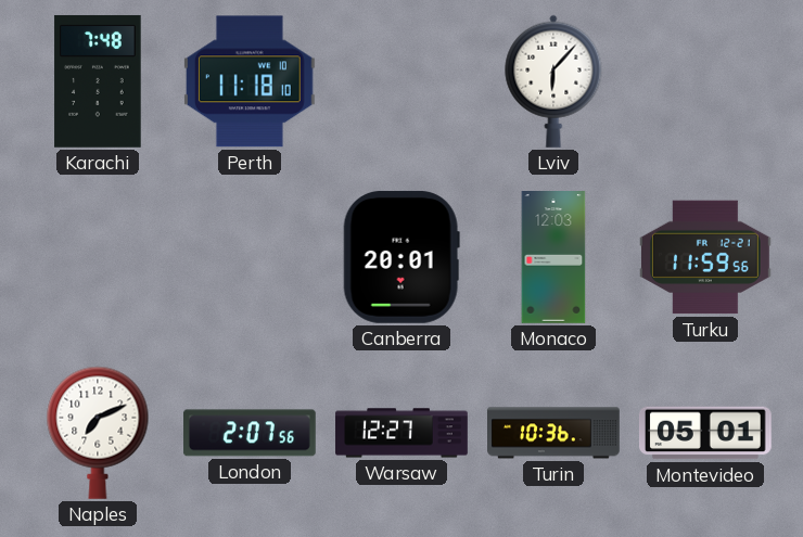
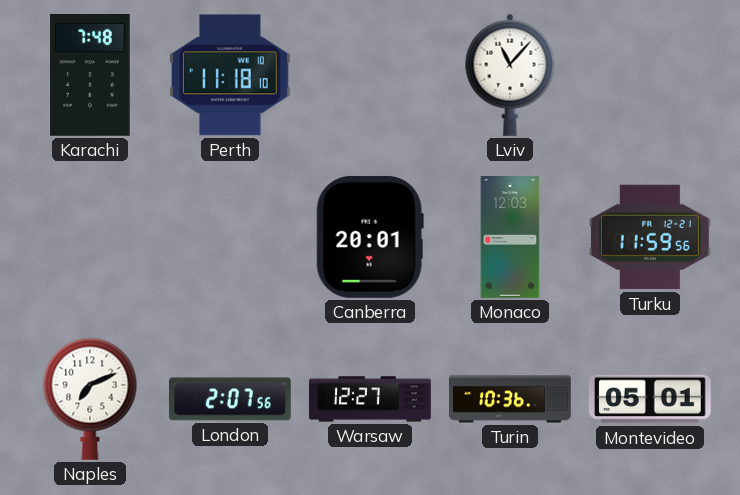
Lviv: 6:07 -> 11:07
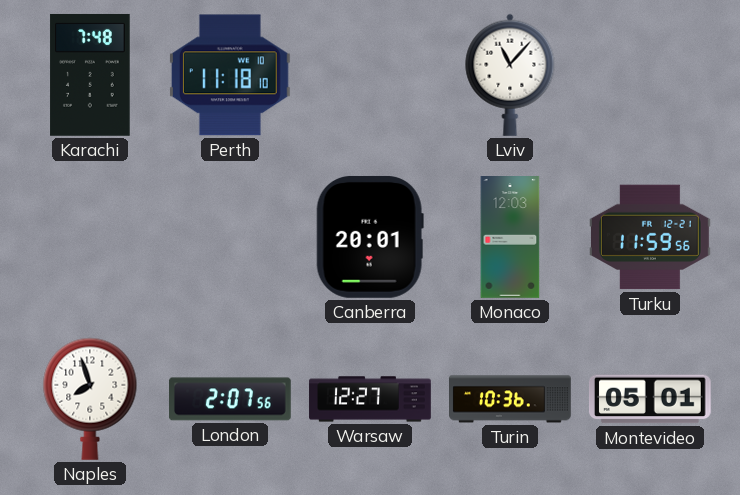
Naples: 7:11 -> 7:57
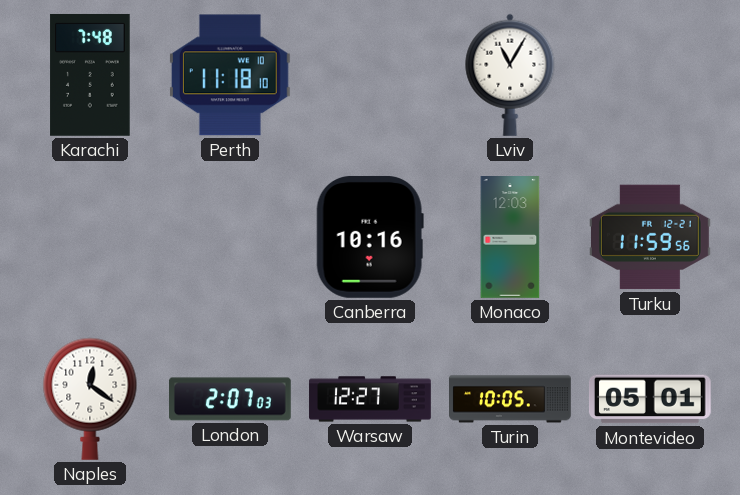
Lviv: 11:07 -> 11:05
Canberra: 20:01 -> 10:16
Naples: 7:57 -> 12:21
London: 2:07:56 -> 2:07:03
Turin: 10:36 -> 10:05
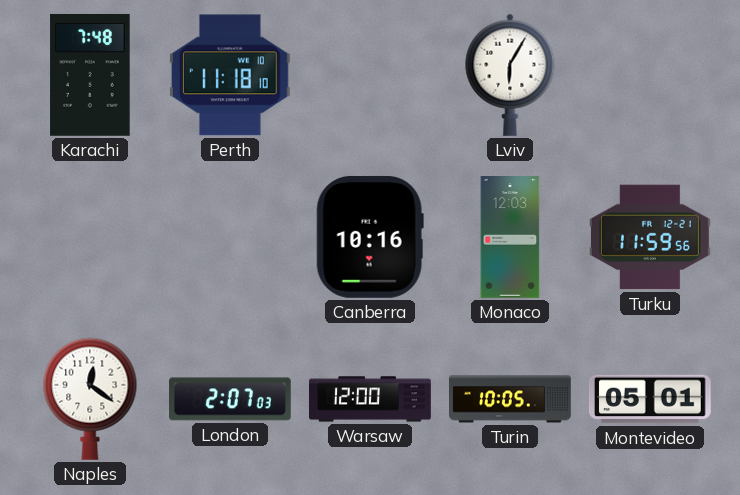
Lviv: 11:05 -> 6:05
Warsaw: 12:27 -> 12:00
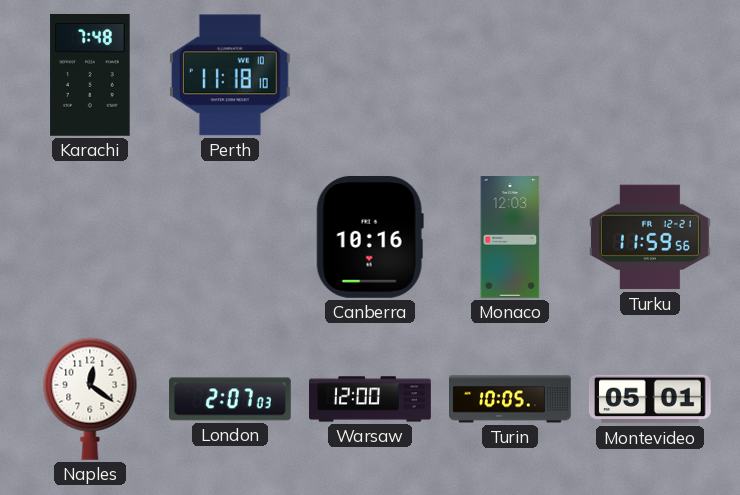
Lviv: 6:05 -> none
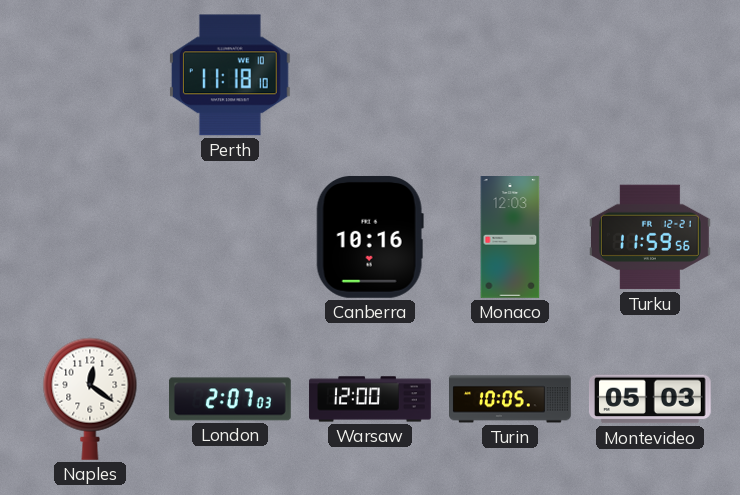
Karachi: 7:48 -> none
Montevideo: 05:01 -> 05:03
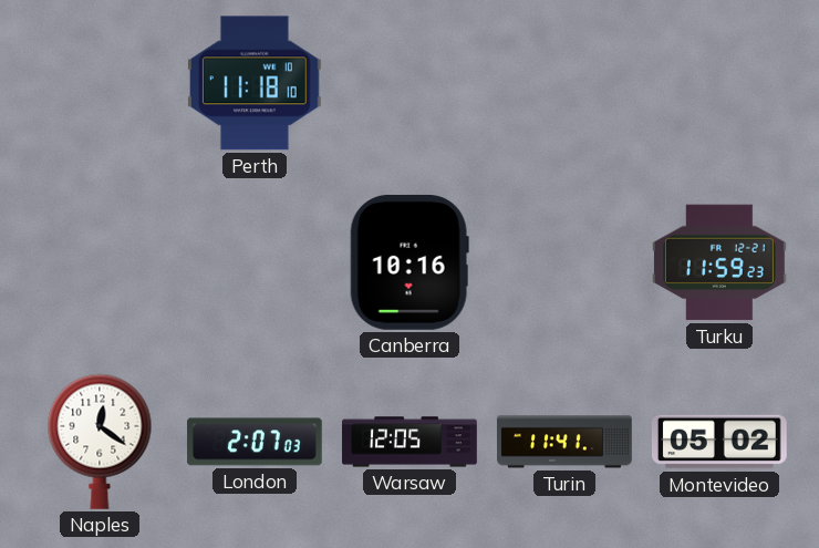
Monaco: 12:03 -> none
Turku: 11:59:56 -> 11:59:23
Warsaw: 12:00 -> 12:05
Turin: 10:05 -> 11:41
Montevideo: 05:03 -> 05:02
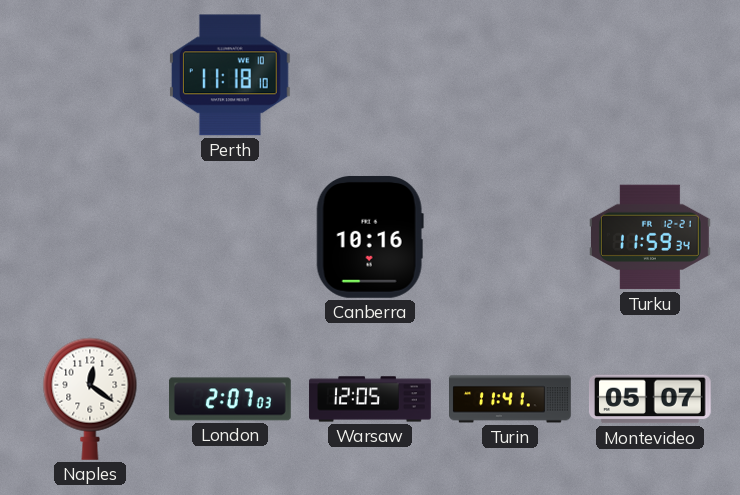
Turku: 11:59:23 -> 11:59:34
Montevideo: 05:02 -> 05:07
